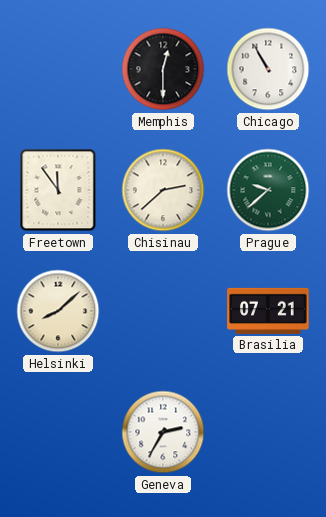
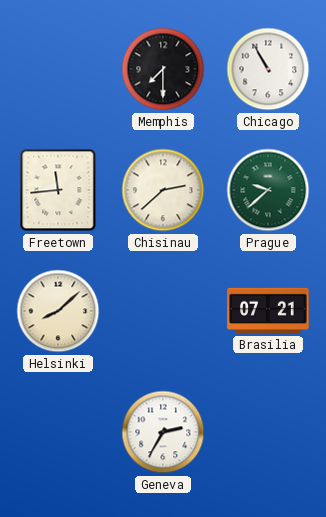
Memphis: 12:30 -> 7:30
Freetown: 11:54 -> 11:44
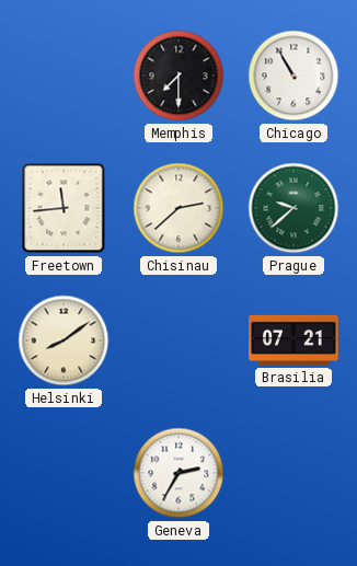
Helsinki: 8:08 -> 8:09
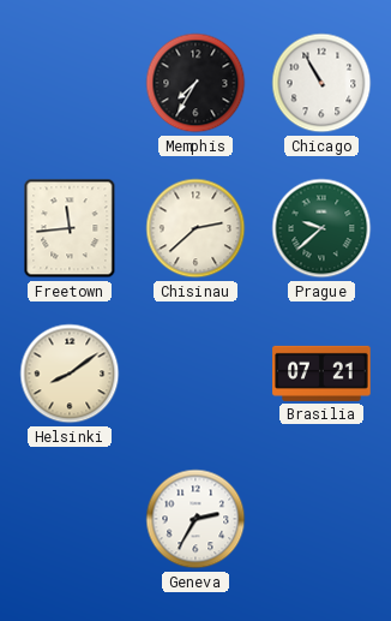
Memphis: 7:30 -> 7:35
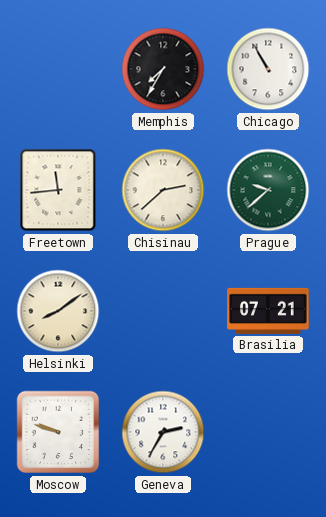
Moscow: none -> 9:48
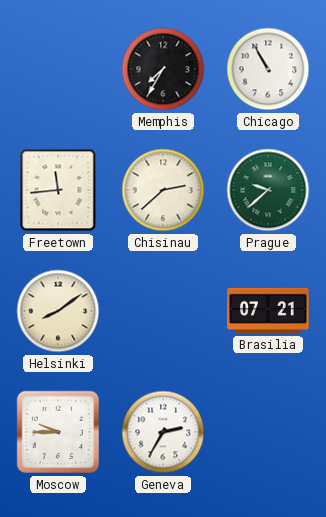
Moscow: 9:48 -> 9:45
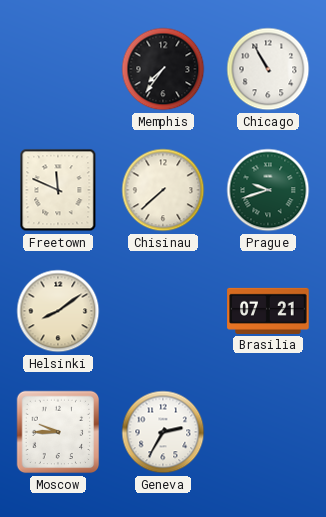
Memphis: 7:35 -> 7:36
Freetown: 11:44 -> 11:49
Chisinau: 2:38 -> 7:38
Prague: 9:38 -> 9:42
